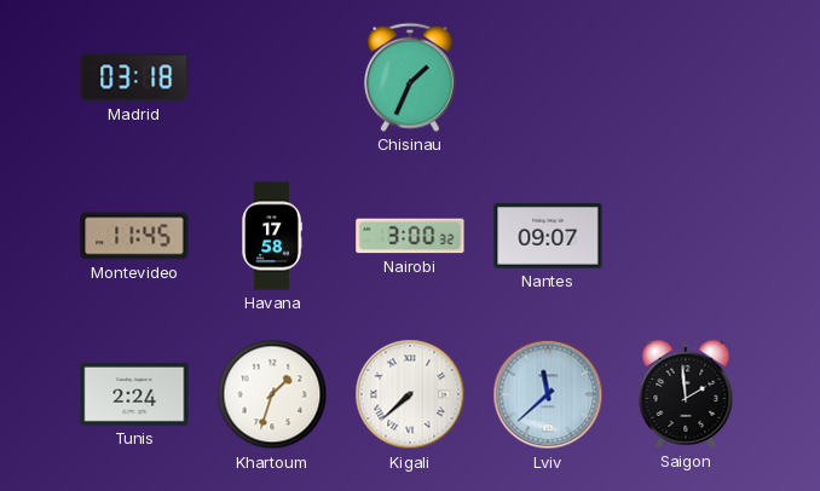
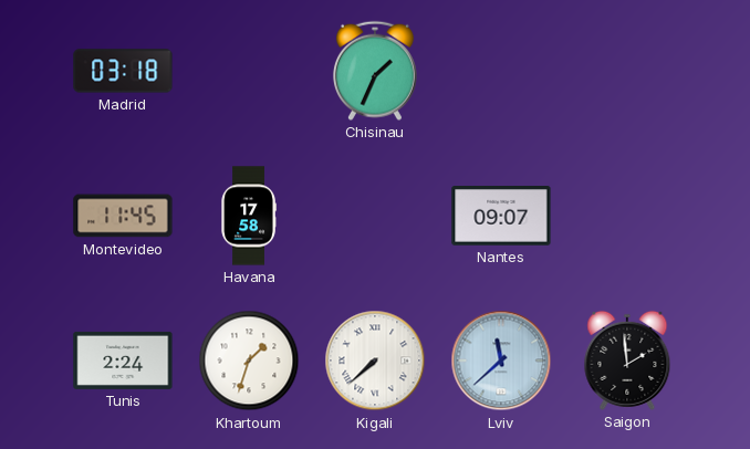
Nairobi: 3:00 -> none
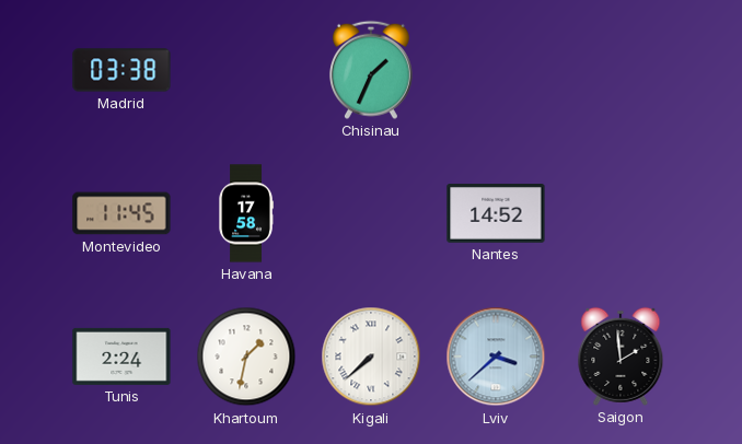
Madrid: 03:18 -> 03:38
Nantes: 09:07 -> 14:52
Khartoum: 1:33 -> 1:32
Lviv: 11:38 -> 3:38
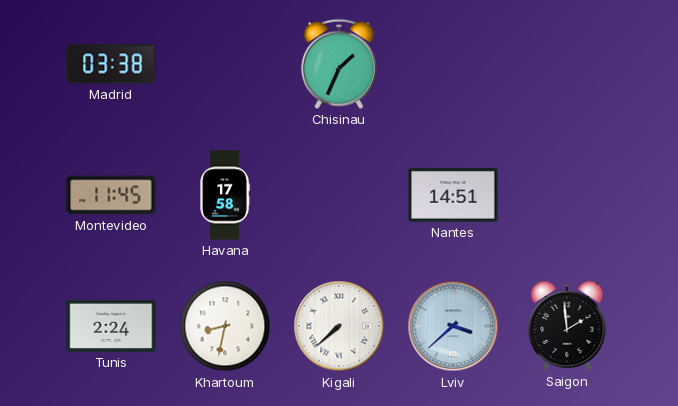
Nantes: 14:52 -> 14:51
Khartoum: 1:32 -> 8:32
